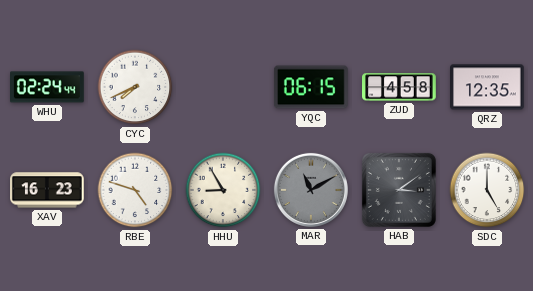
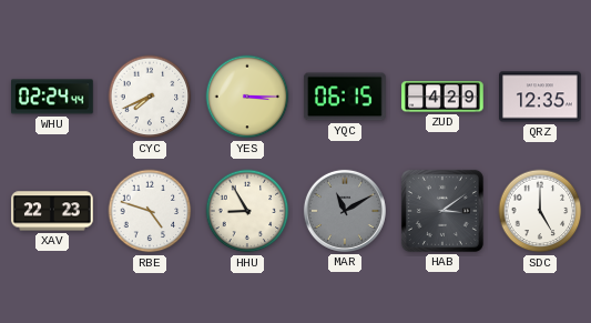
YES: none -> 3:15
ZUD: 4:58 -> 4:29
XAV: 16:23 -> 22:23
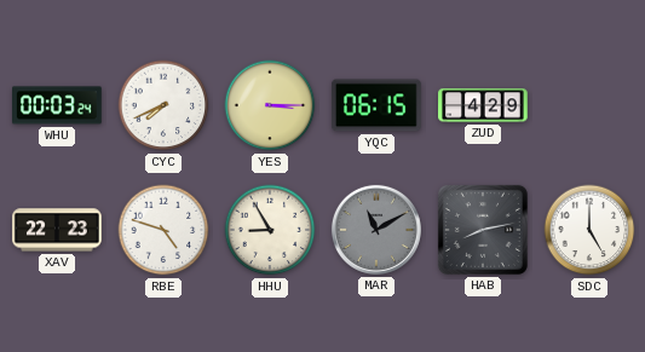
WHU: 02:24 -> 00:03
QRZ: 12:35 -> none
HAB: 3:09 -> 8:13
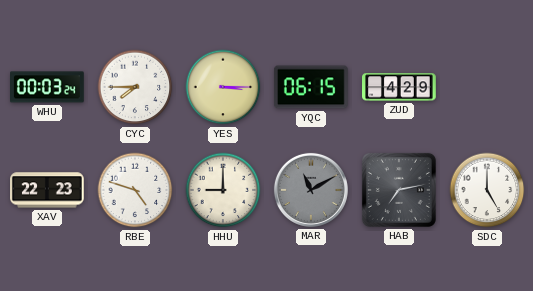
CYC: 7:41 -> 7:45
HHU: 8:55 -> 9:00
HAB: 8:13 -> 7:13
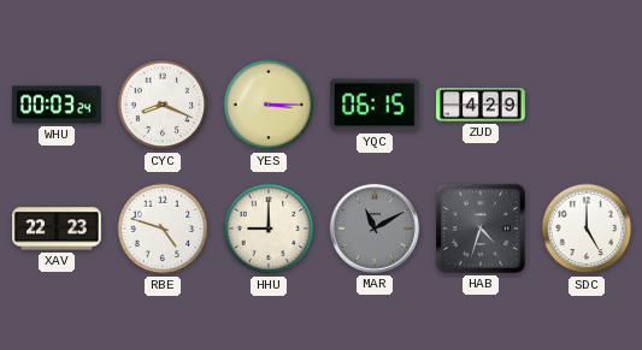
CYC: 7:45 -> 8:19
HAB: 7:13 -> 4:33
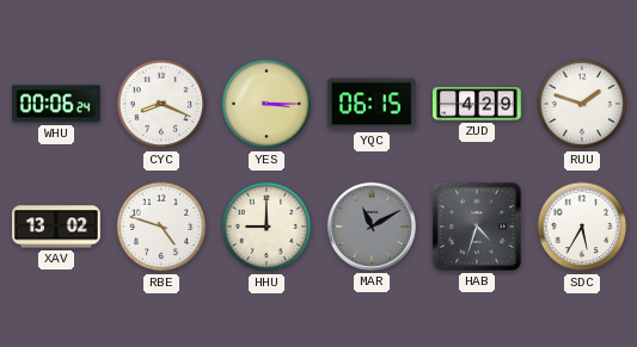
WHU: 00:03 -> 00:06
RUU: none -> 1:48
XAV: 22:23 -> 13:02
SDC: 5:00 -> 5:35
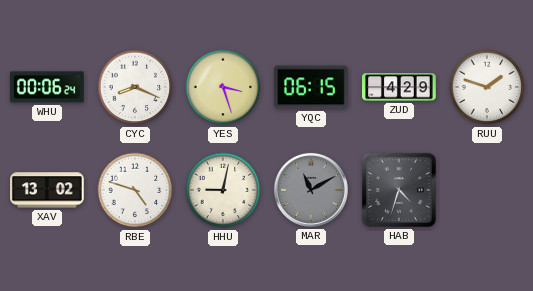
YES: 3:15 -> 3:27
HHU: 9:00 -> 9:02
SDC: 5:35 -> none
